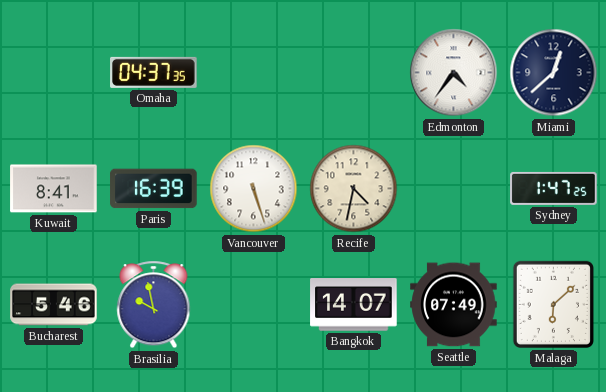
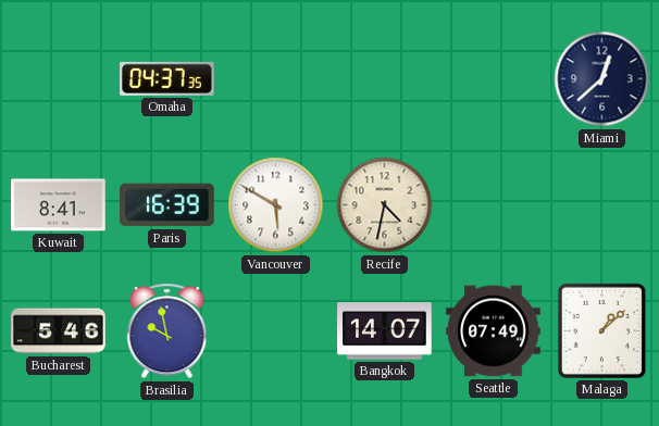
Edmonton: 4:36 -> none
Vancouver: 5:27 -> 5:50
Sydney: 1:47 -> none
Malaga: 6:08 -> 1:08
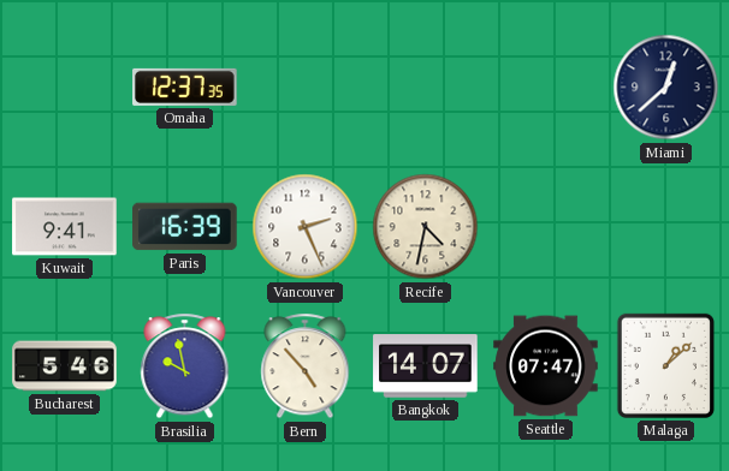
Omaha: 04:37 -> 12:37
Kuwait: 8:41 -> 9:41
Vancouver: 5:50 -> 2:26
Bern: none -> 4:53
Seattle: 07:49 -> 07:47
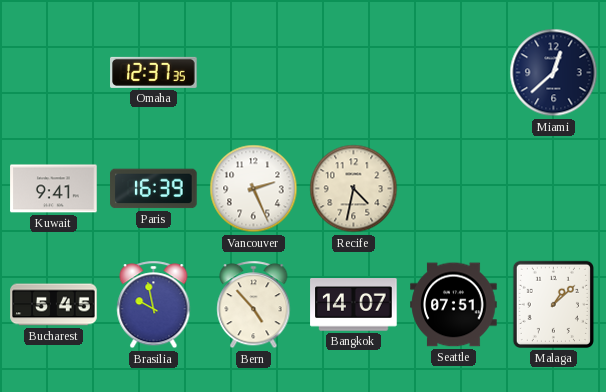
Bucharest: 5:46 -> 5:45
Seattle: 07:47 -> 07:51
